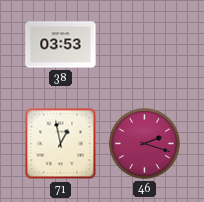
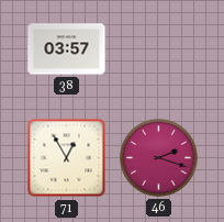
38: 03:53 -> 03:57
71: 12:58 -> 12:55
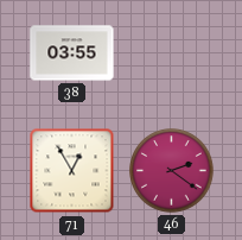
38: 03:57 -> 03:55
46: 2:18 -> 2:21
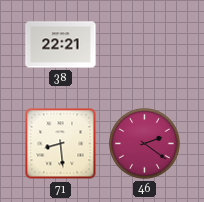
38: 03:55 -> 22:21
71: 12:55 -> 8:29
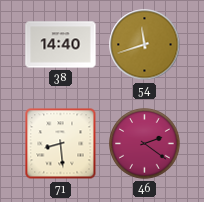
38: 22:21 -> 14:40
54: none -> 11:42
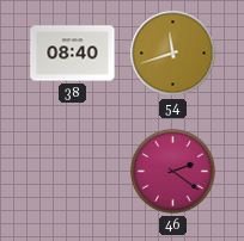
38: 14:40 -> 08:40
71: 8:29 -> none
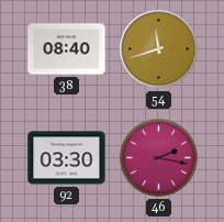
92: none -> 03:30
46: 2:21 -> 2:17
